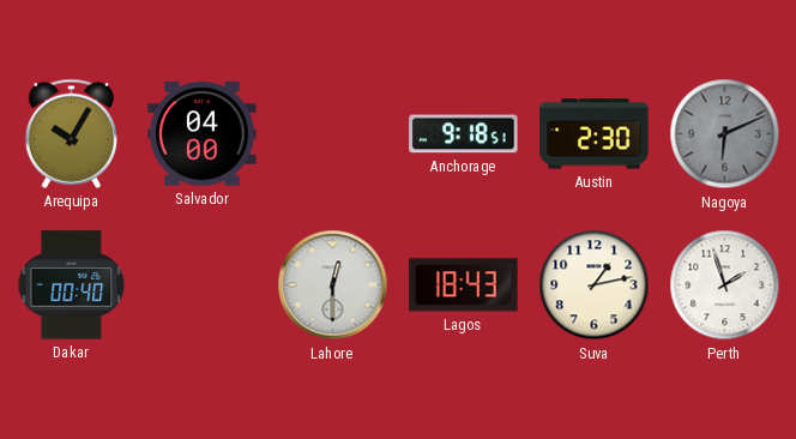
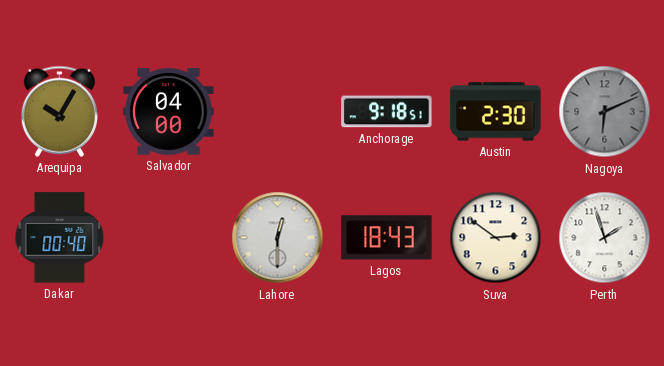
Suva: 1:13 -> 2:51
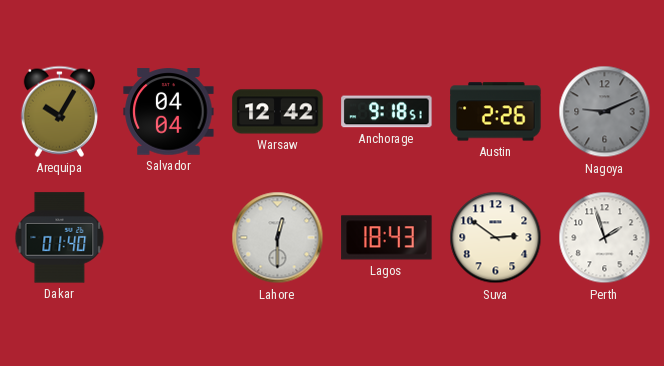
Salvador: 04:00 -> 04:04
Warsaw: none -> 12:42
Austin: 2:30 -> 2:26
Nagoya: 6:11 -> 9:11
Dakar: 00:40 -> 01:40
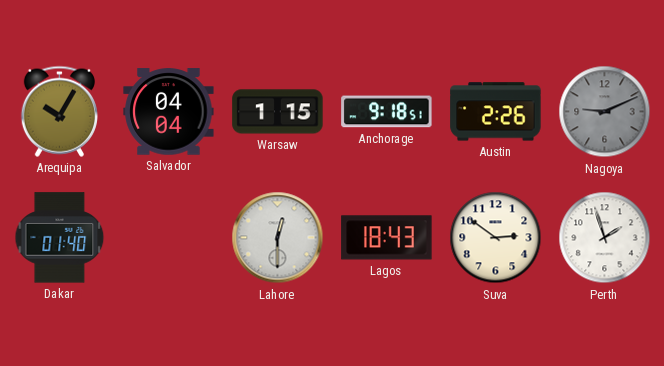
Warsaw: 12:42 -> 1:15
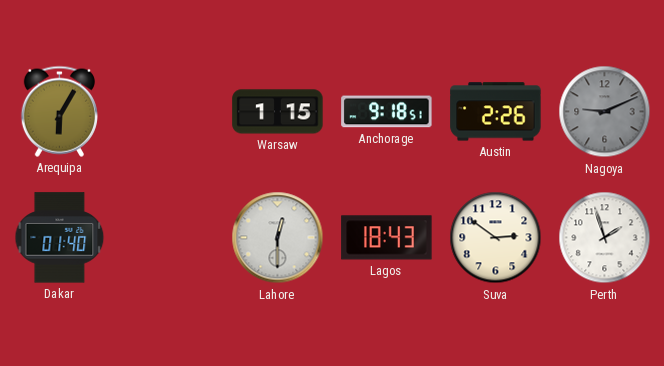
Arequipa: 10:05 -> 6:05
Salvador: 04:04 -> none
